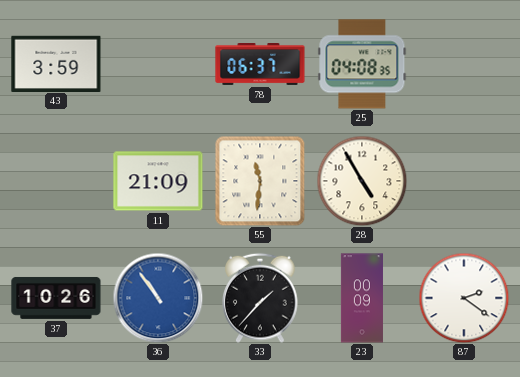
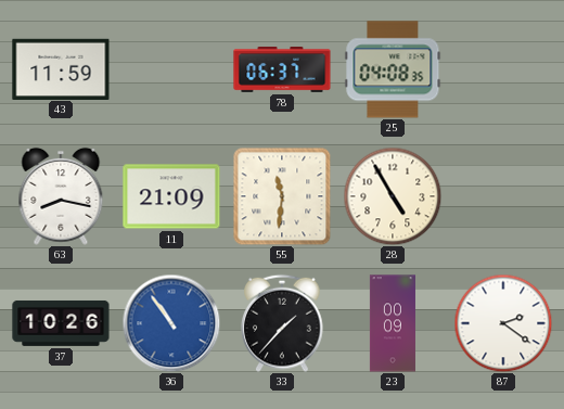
43: 3:59 -> 11:59
63: none -> 8:17
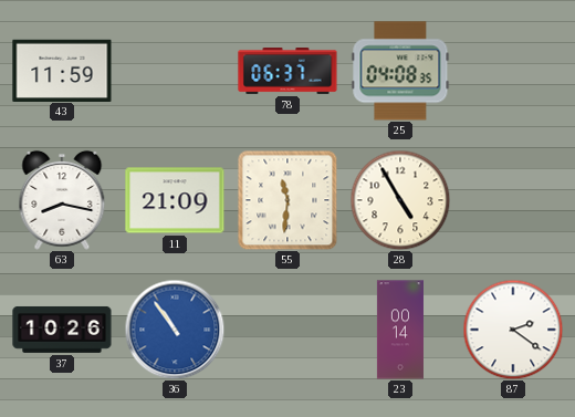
33: 1:37 -> none
23: 00:09 -> 00:14
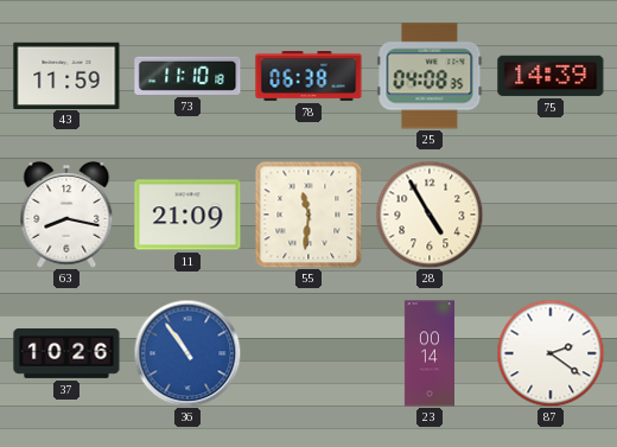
73: none -> 11:10
78: 06:37 -> 06:38
75: none -> 14:39
